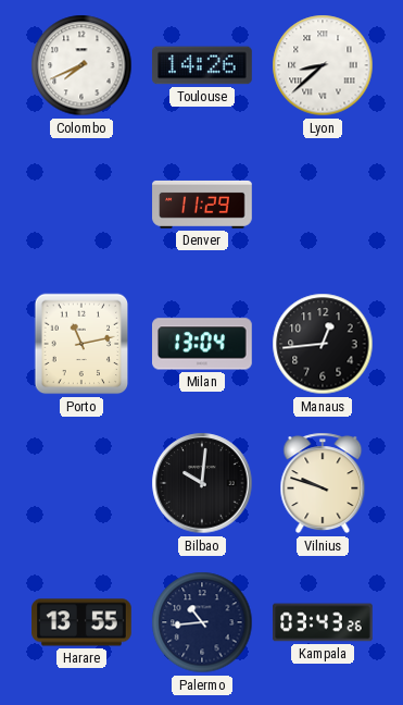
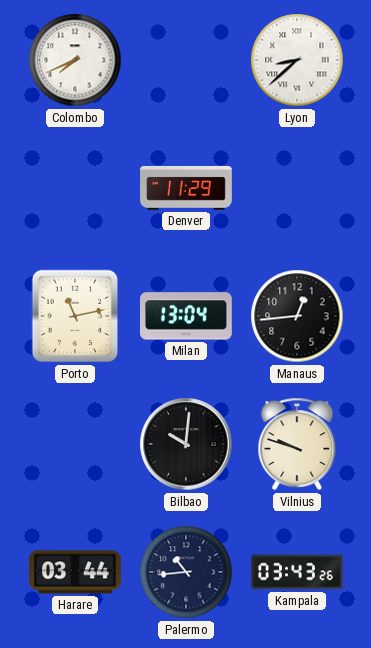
Toulouse: 14:26 -> none
Harare: 13:55 -> 03:44
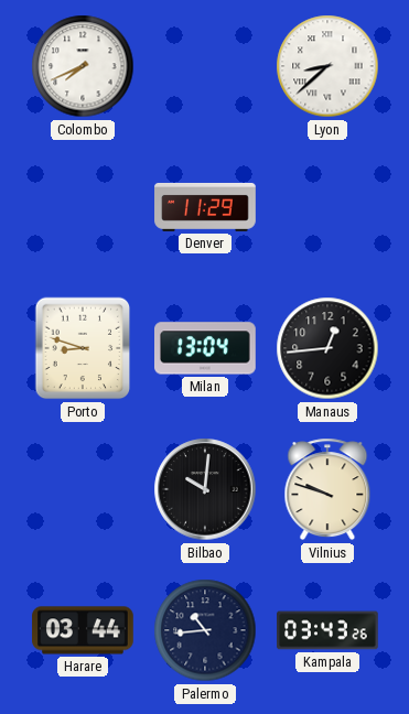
Porto: 11:13 -> 8:48
